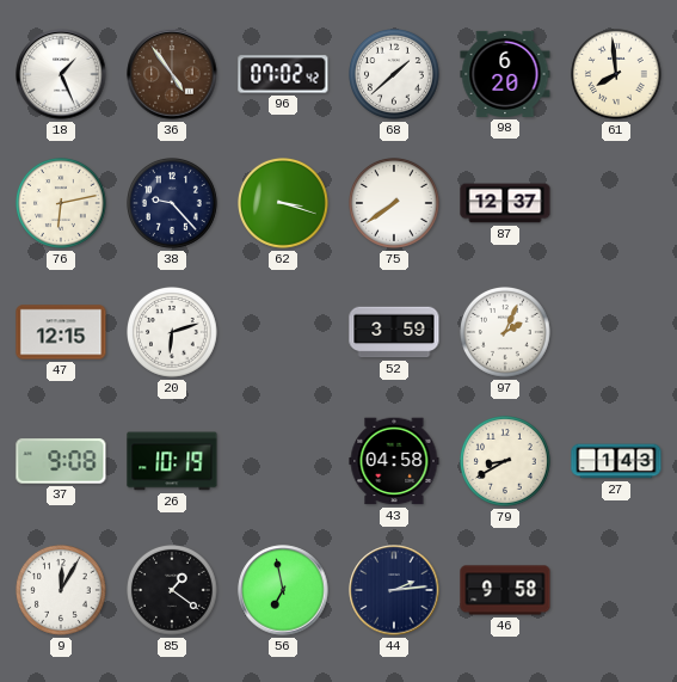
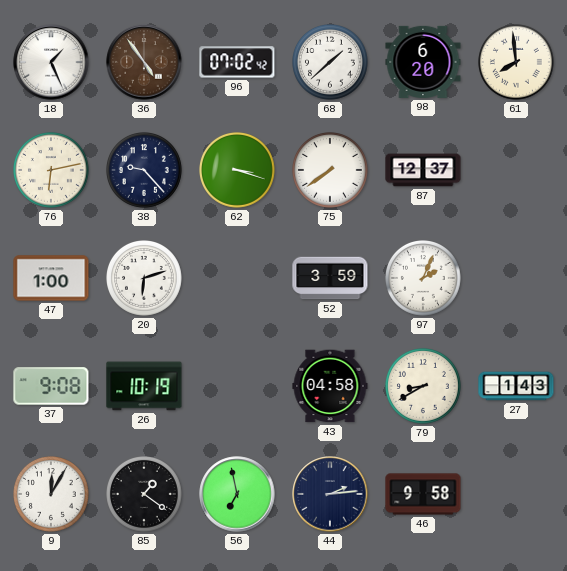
47: 12:15 -> 1:00
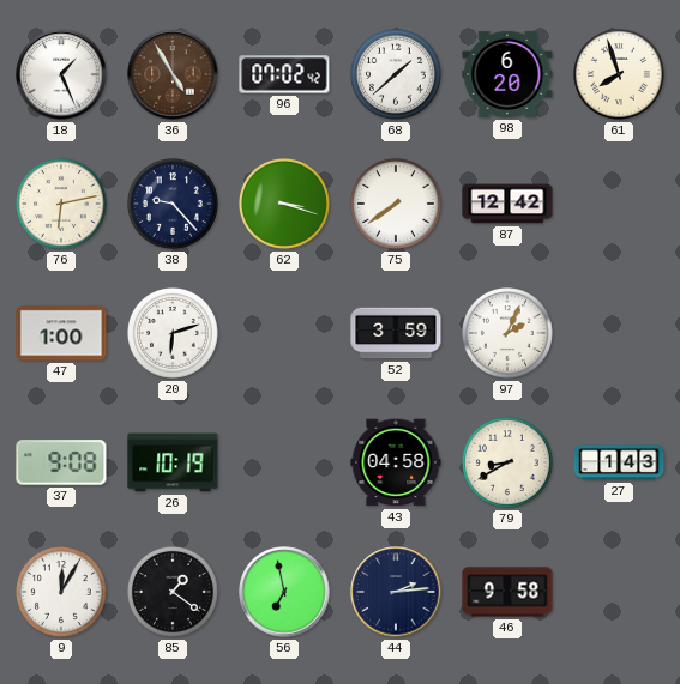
36: 4:54 -> 4:55
61: 7:59 -> 7:57
87: 12:37 -> 12:42
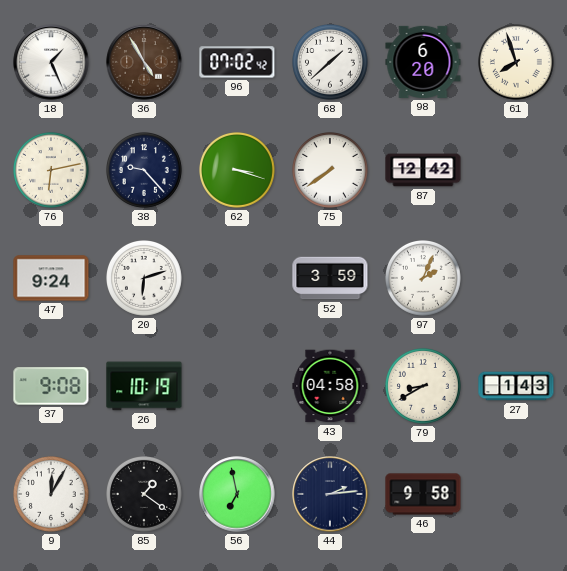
47: 1:00 -> 9:24
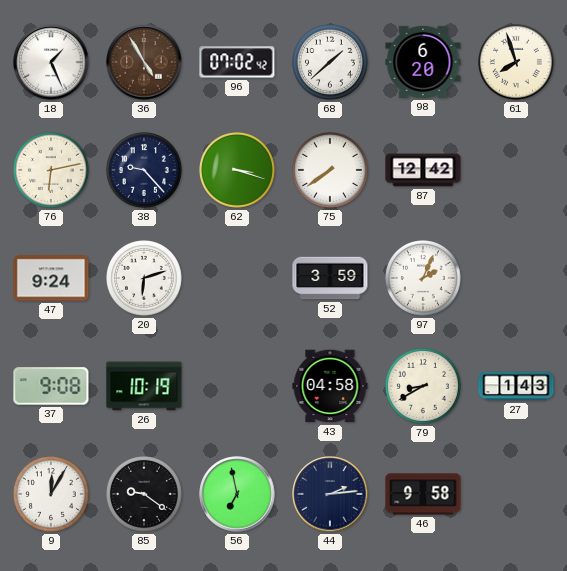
85: 1:21 -> 9:21
